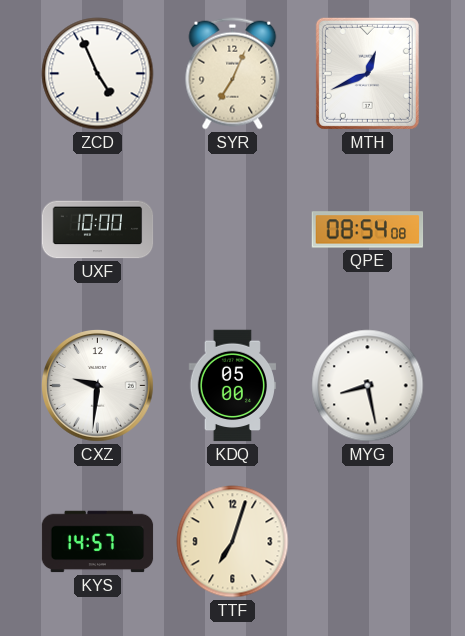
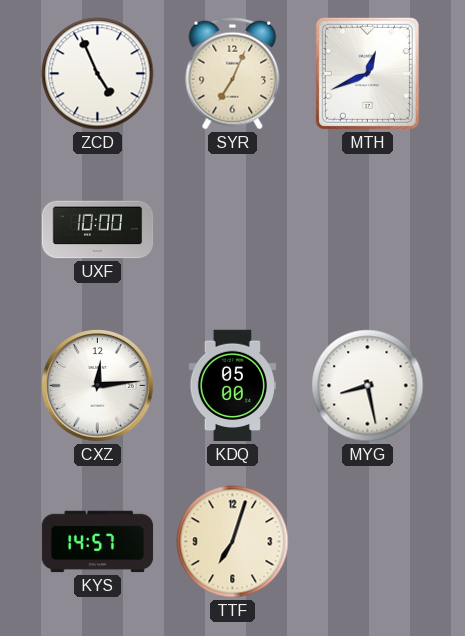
QPE: 08:54 -> none
CXZ: 9:31 -> 12:14
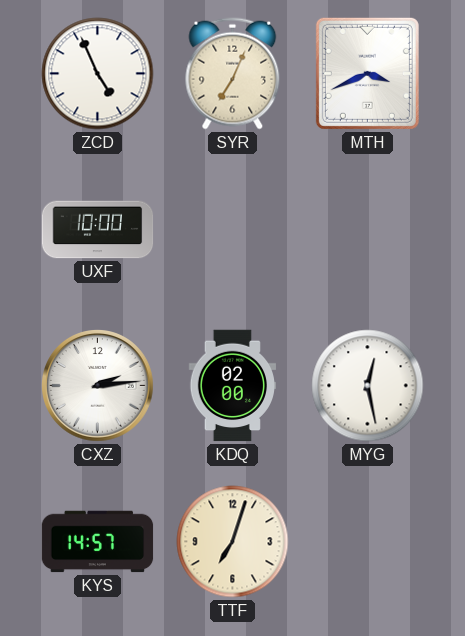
MTH: 12:41 -> 3:41
CXZ: 12:14 -> 2:14
KDQ: 05:00 -> 02:00
MYG: 8:28 -> 12:28
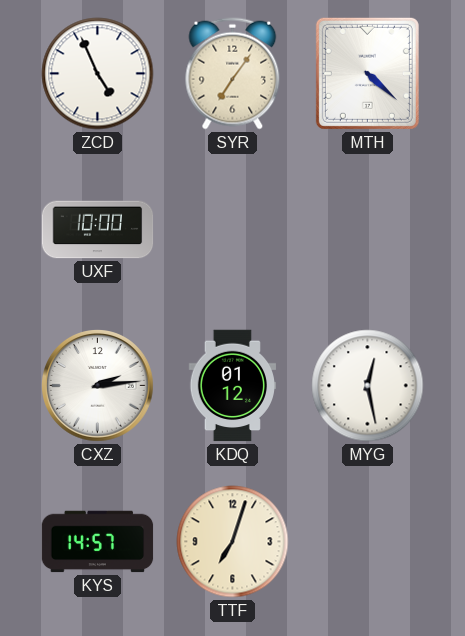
SYR: 7:04 -> 7:06
MTH: 3:41 -> 4:22
KDQ: 02:00 -> 01:12
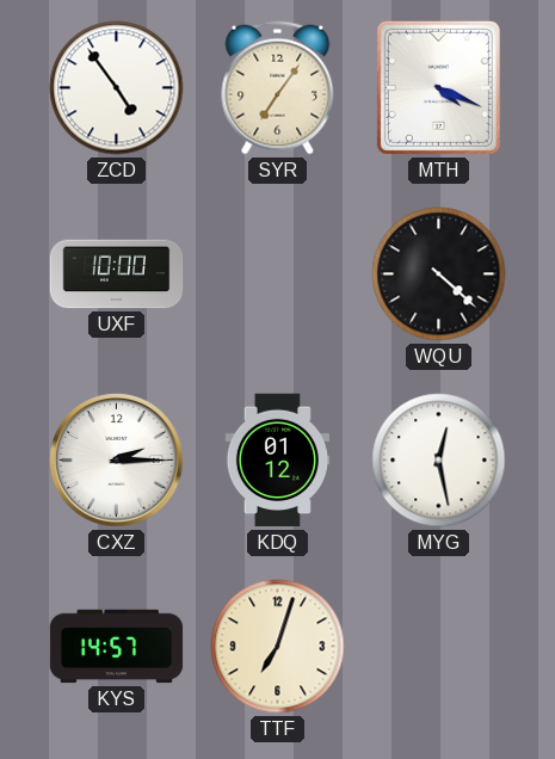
ZCD: 4:56 -> 4:54
MTH: 4:22 -> 4:19
WQU: none -> 4:22
CXZ: 2:14 -> 2:15
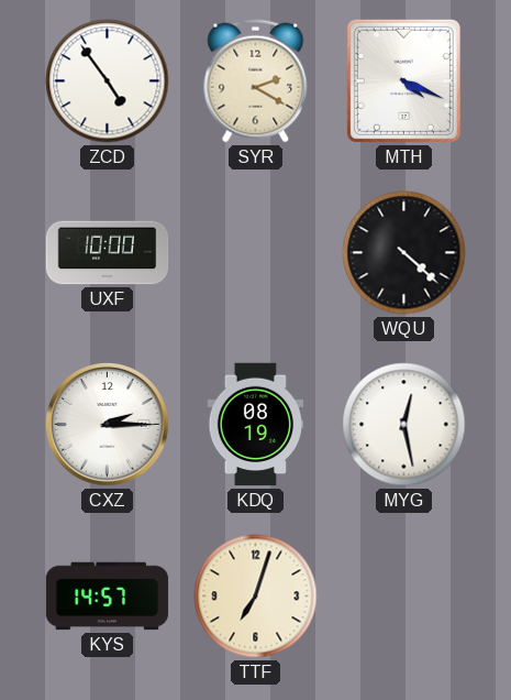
SYR: 7:06 -> 2:20
KDQ: 01:12 -> 08:19
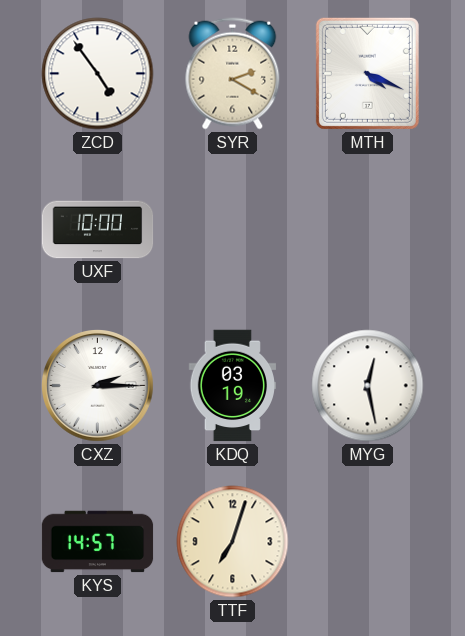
WQU: 4:22 -> none
KDQ: 08:19 -> 03:19
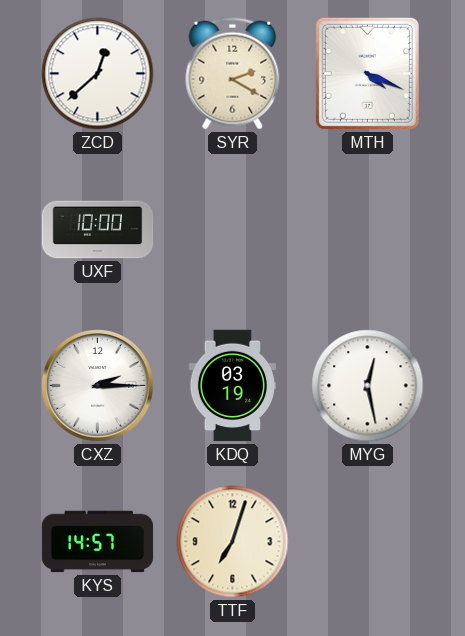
ZCD: 4:54 -> 12:38
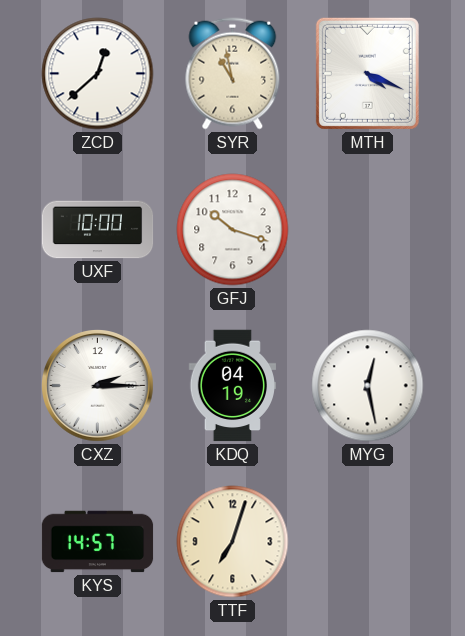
SYR: 2:20 -> 10:58
GFJ: none -> 10:18
KDQ: 03:19 -> 04:19
